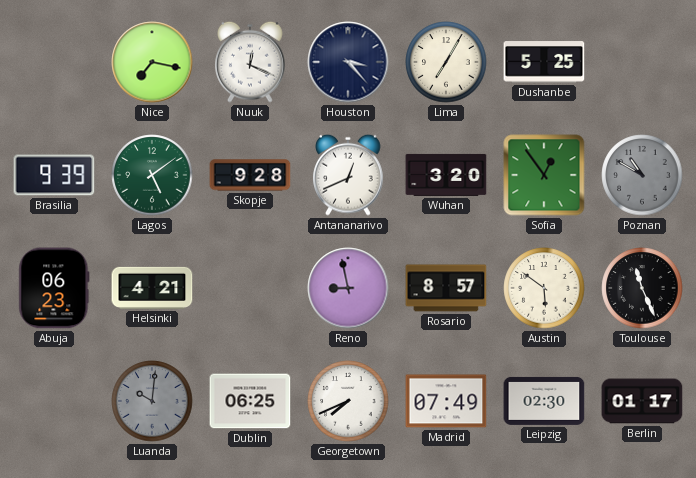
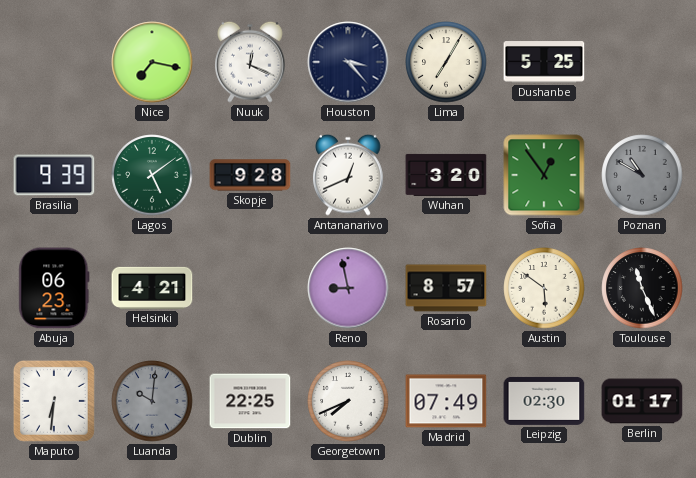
Maputo: none -> 6:31
Dublin: 06:25 -> 22:25
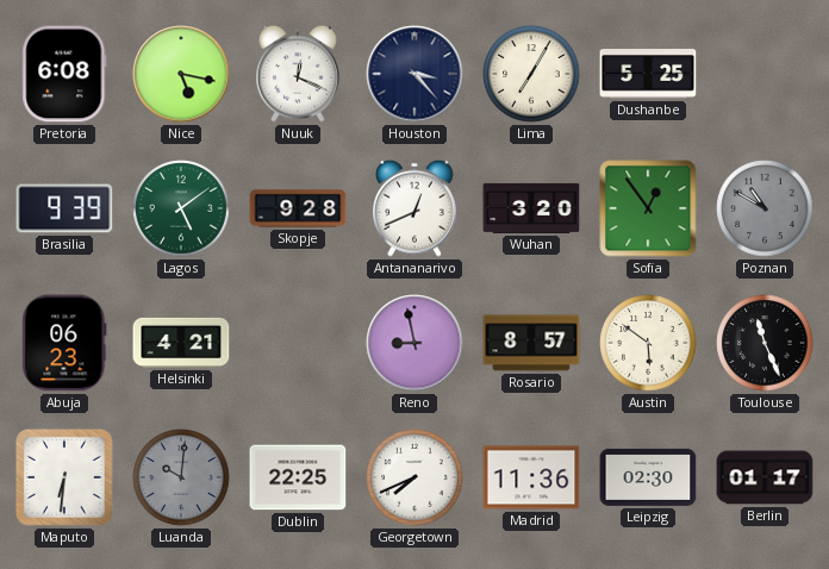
Pretoria: none -> 6:08
Nice: 7:17 -> 5:17
Madrid: 07:49 -> 11:36
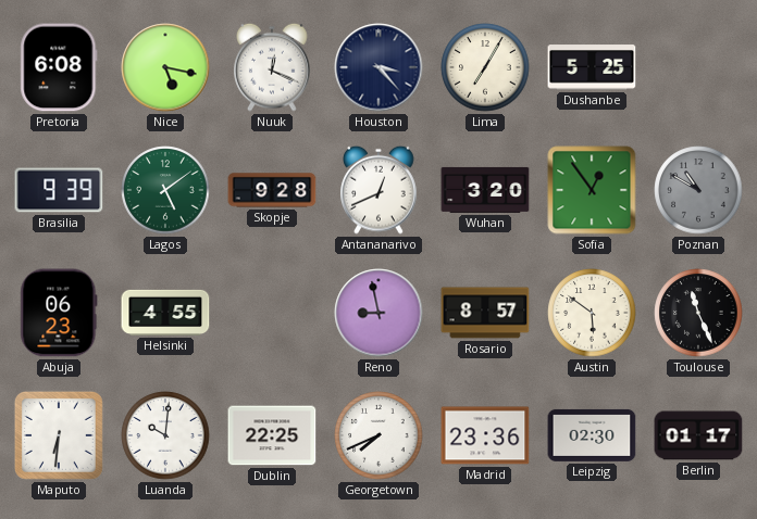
Helsinki: 4:21 -> 4:55
Luanda dial: grey -> white
Madrid: 11:36 -> 23:36
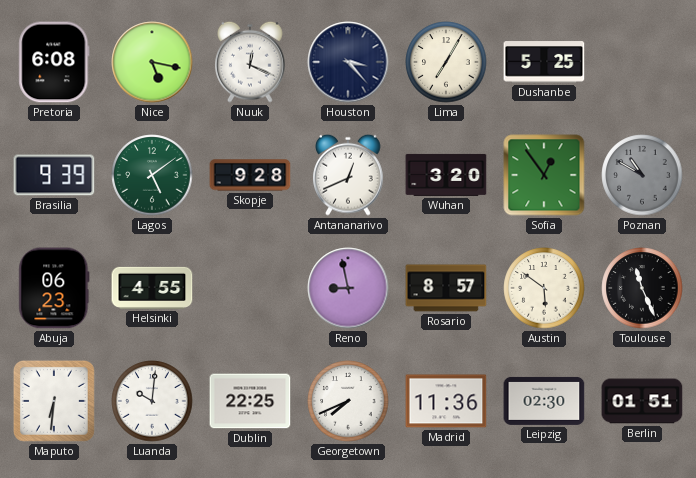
Madrid: 23:36 -> 11:36
Berlin: 01:17 -> 01:51
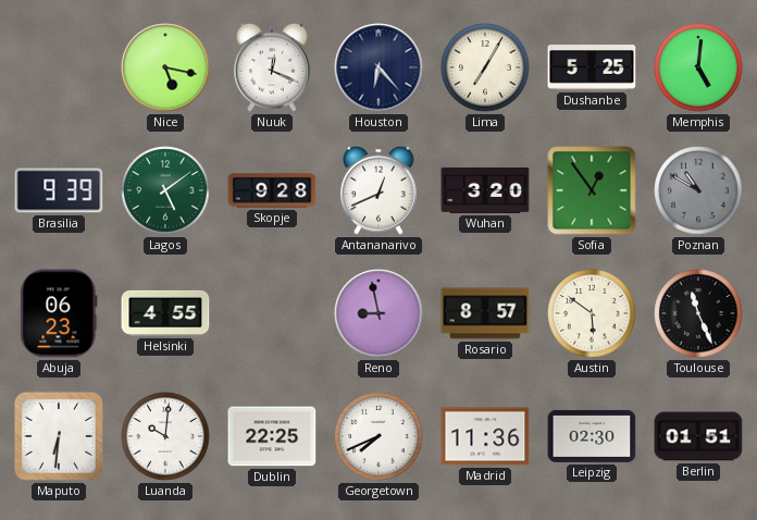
Pretoria: 6:08 -> none
Houston: 3:23 -> 6:23
Memphis: none -> 5:01
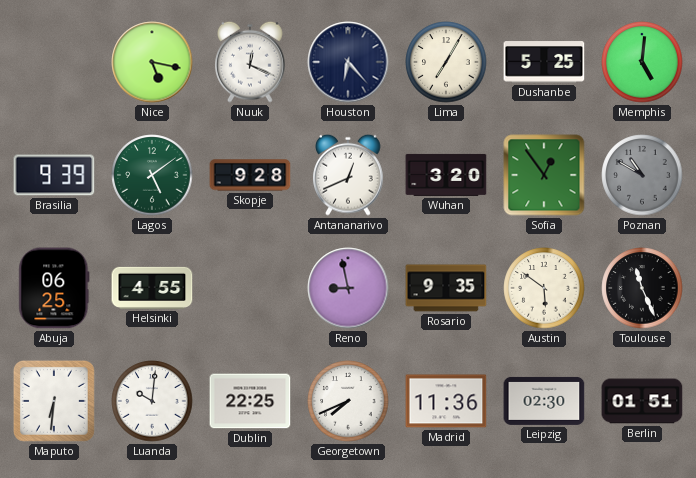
Abuja: 06:23 -> 06:25
Rosario: 8:57 -> 9:35
